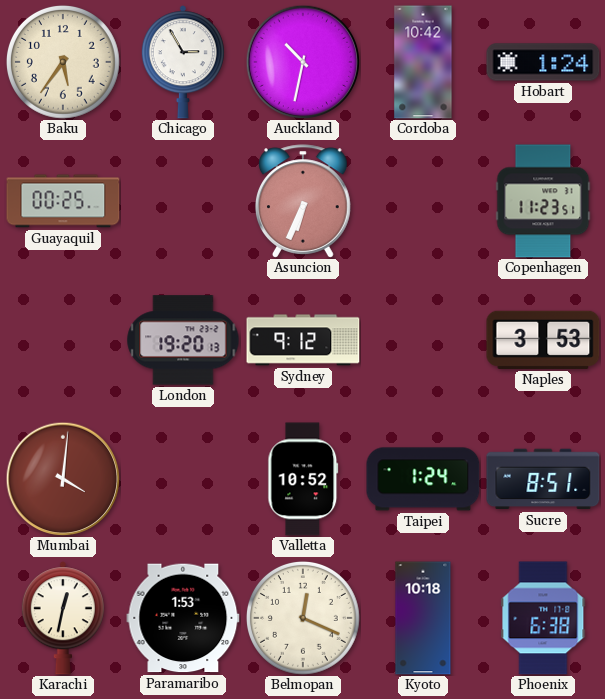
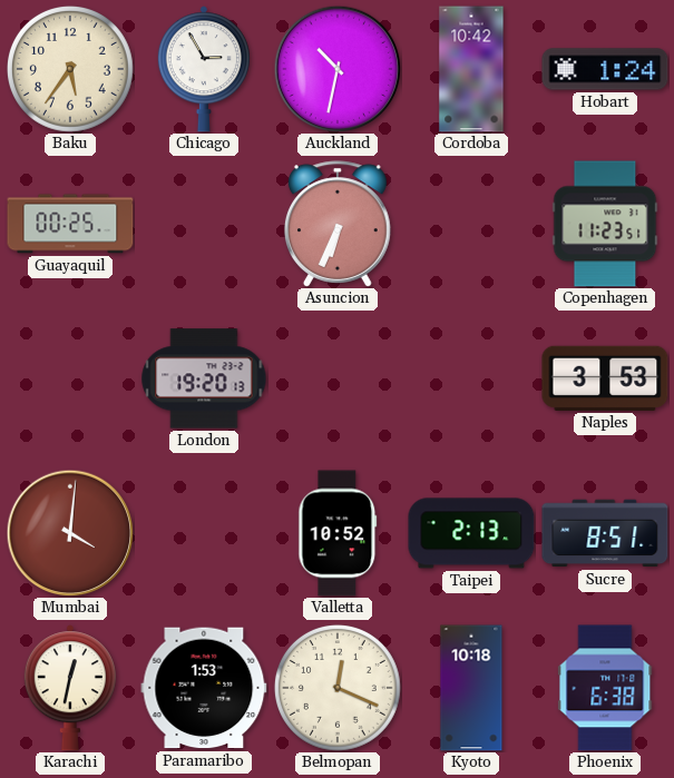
Sydney: 9:12 -> none
Taipei: 1:24 -> 2:13
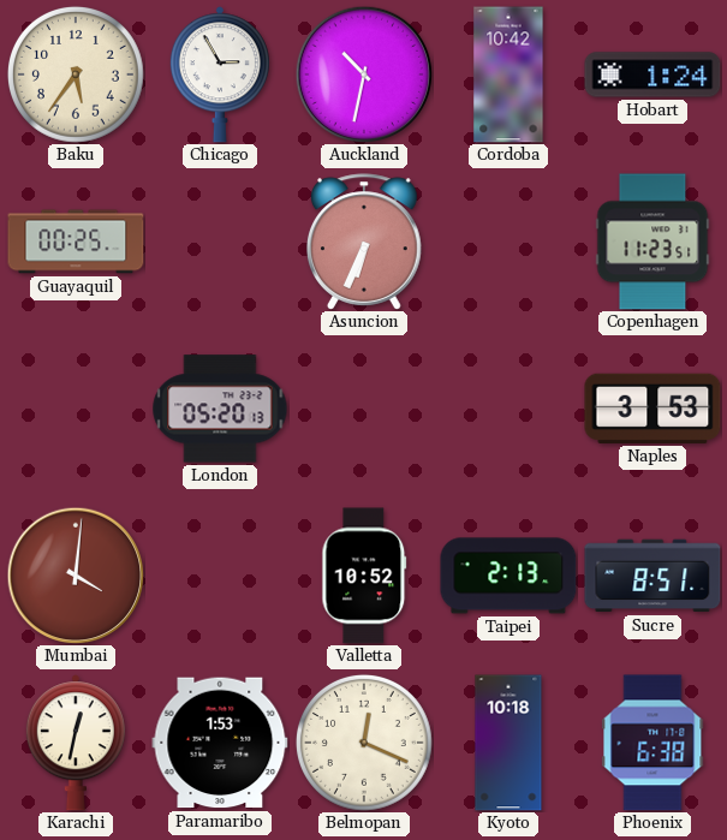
London: 19:20 -> 05:20
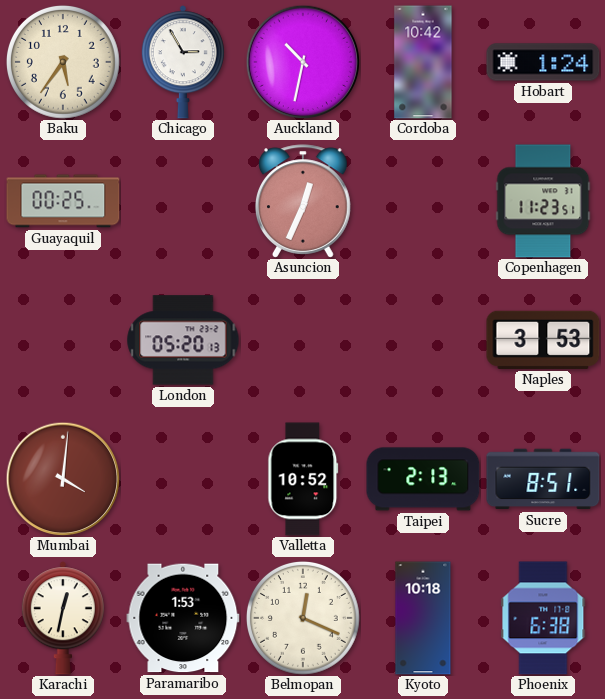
Asuncion: 6:34 -> 12:34
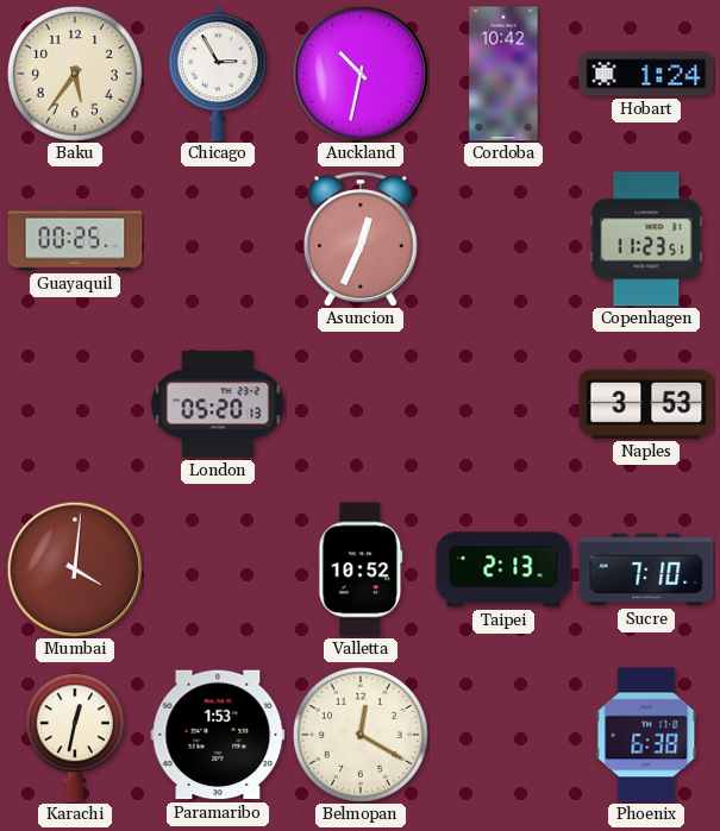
Sucre: 8:51 -> 7:10
Belmopan: 12:19 -> 12:20
Kyoto: 10:18 -> none
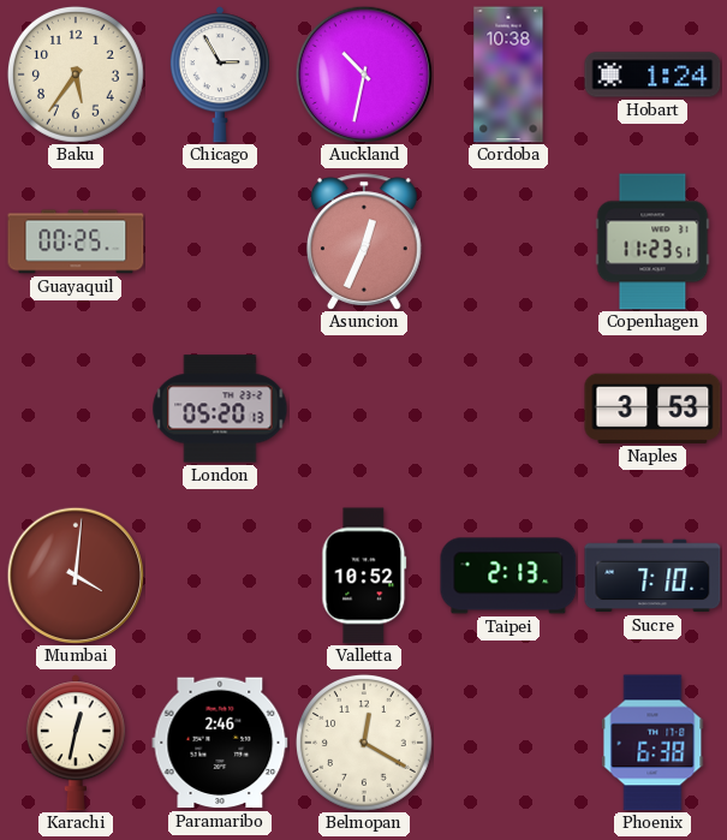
Cordoba: 10:42 -> 10:38
Paramaribo: 1:53 -> 2:46
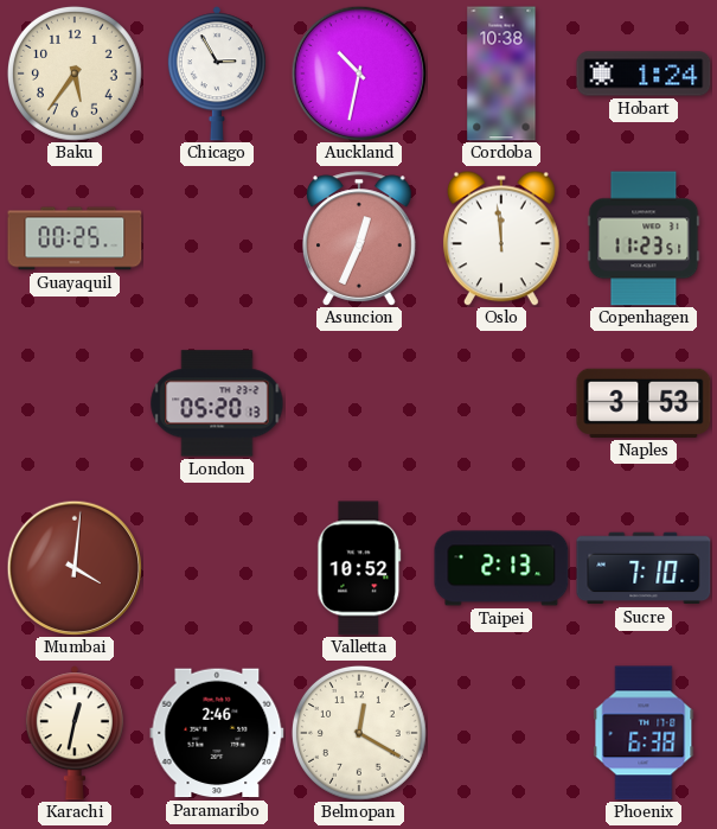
Oslo: none -> 11:59
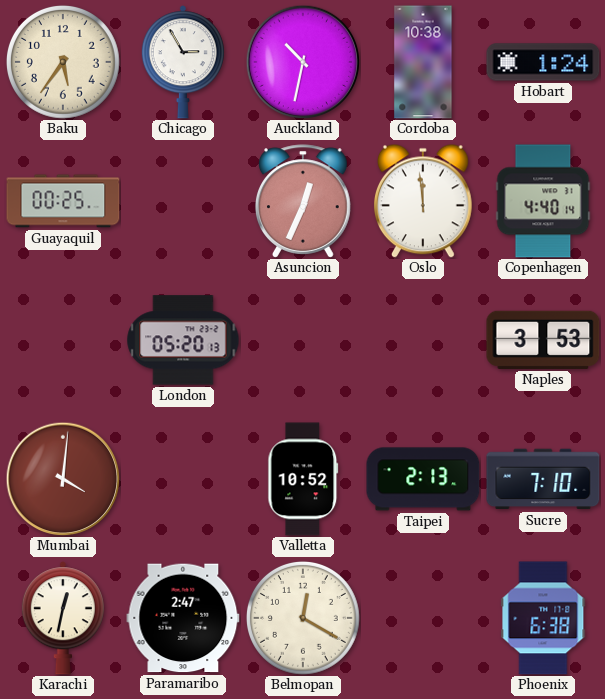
Copenhagen: 11:23 -> 4:40
Paramaribo: 2:46 -> 2:47
